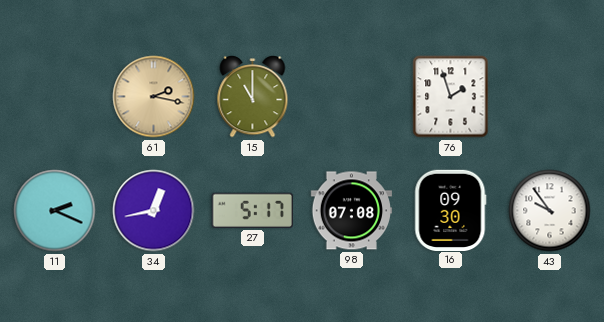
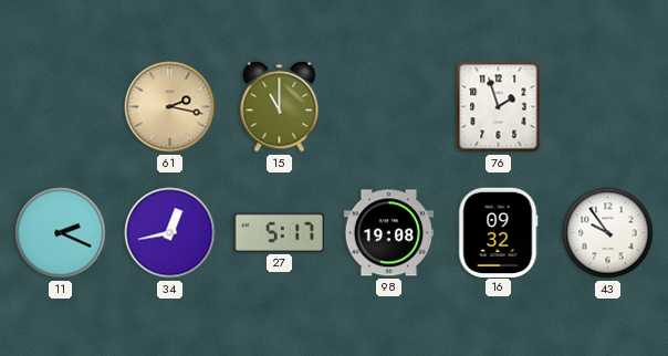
98: 07:08 -> 19:08
16: 09:30 -> 09:32
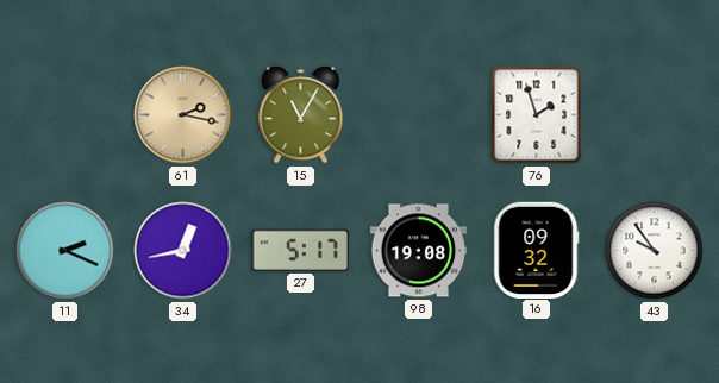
15: 11:00 -> 11:05
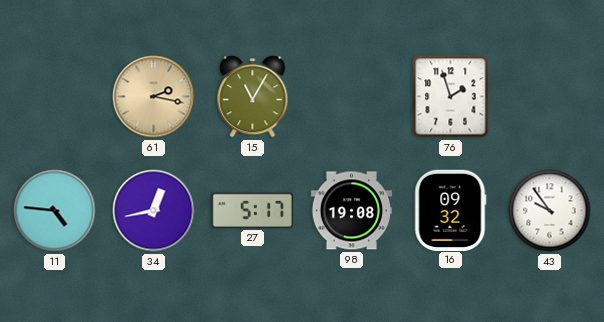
11: 2:19 -> 4:46
